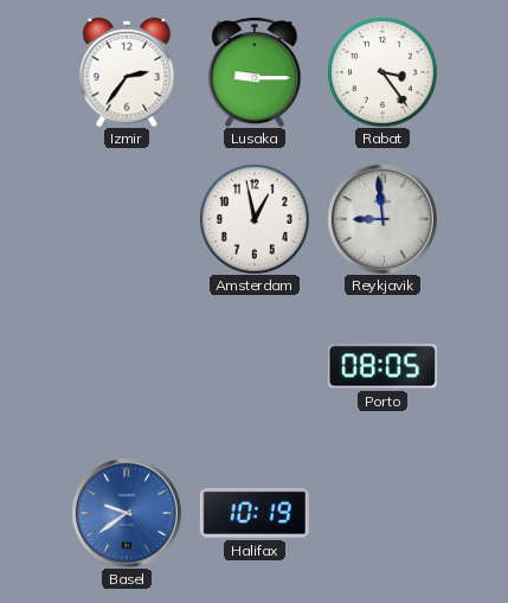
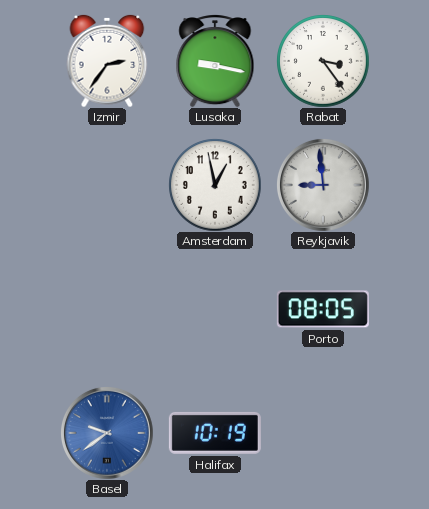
Lusaka: 9:15 -> 9:17
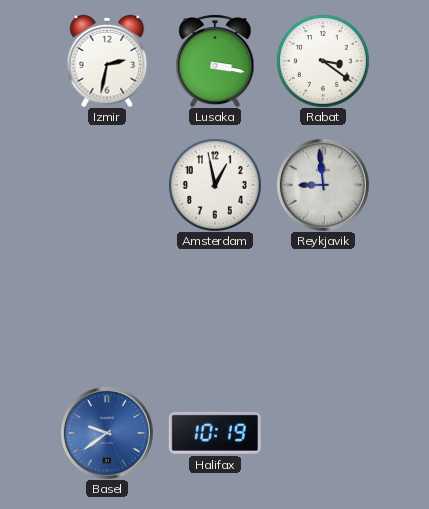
Izmir: 2:36 -> 2:32
Lusaka: 9:17 -> 3:17
Rabat: 3:24 -> 3:21
Porto: 08:05 -> none
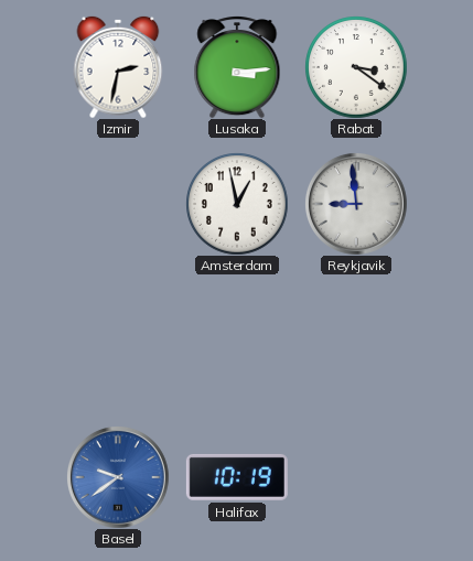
Lusaka: 3:17 -> 3:14
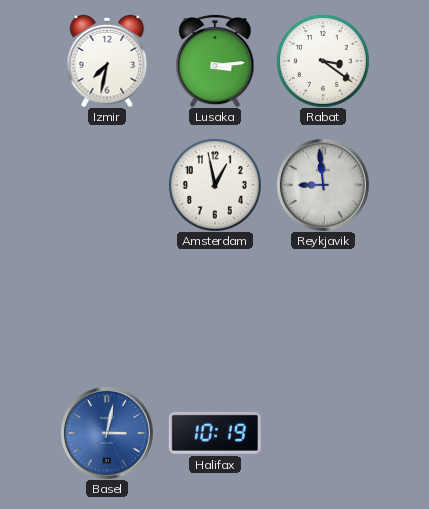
Izmir: 2:32 -> 7:32
Basel: 9:39 -> 3:02
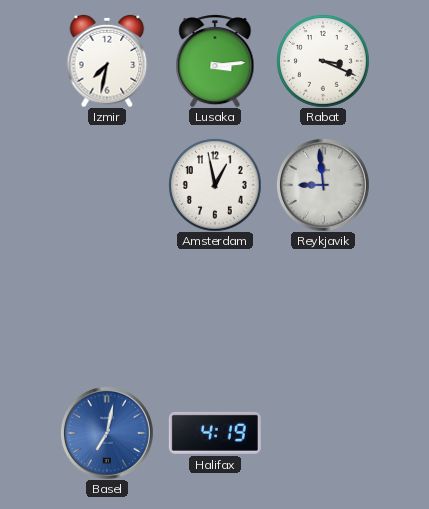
Rabat: 3:21 -> 3:19
Basel: 3:02 -> 7:02
Halifax: 10:19 -> 4:19
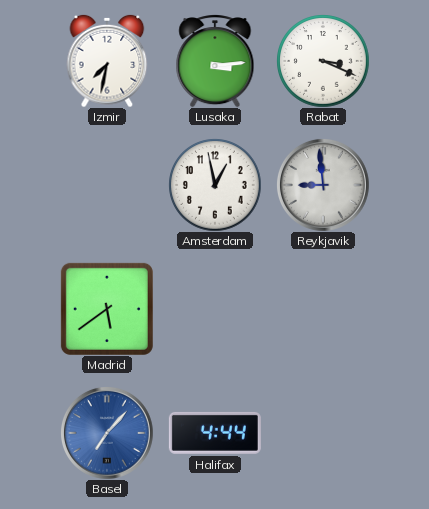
Madrid: none -> 5:39
Basel: 7:02 -> 7:07
Halifax: 4:19 -> 4:44
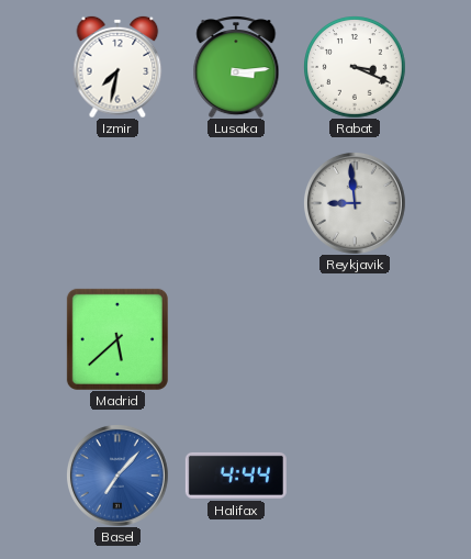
Amsterdam: 12:58 -> none
Madrid: 5:39 -> 5:38
